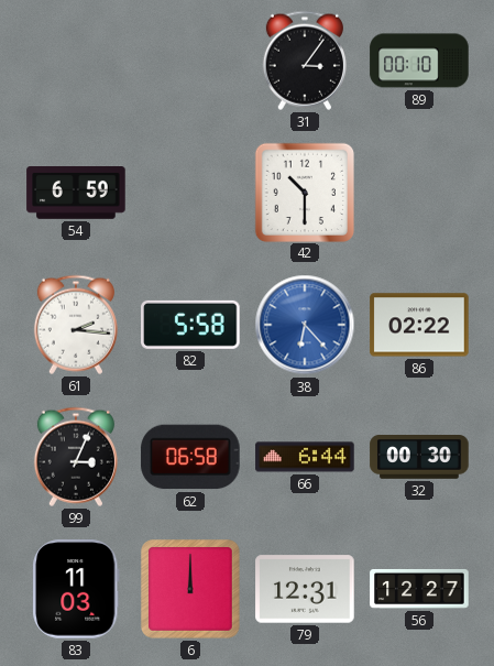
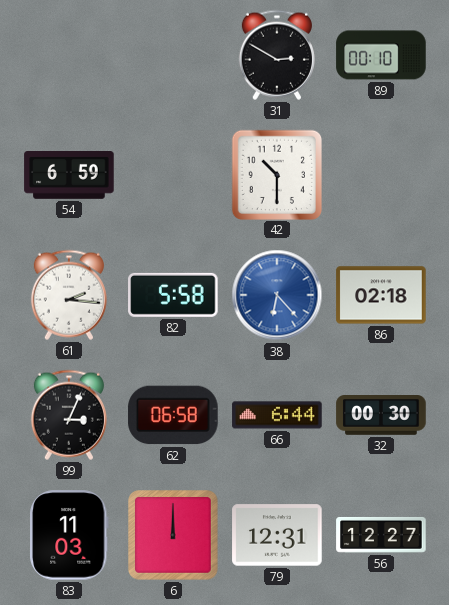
31: 3:06 -> 2:50
86: 02:22 -> 02:18
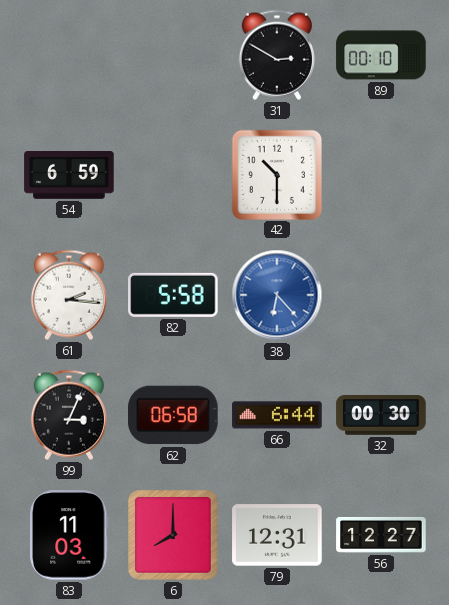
86: 02:18 -> none
6: 12:00 -> 8:00
